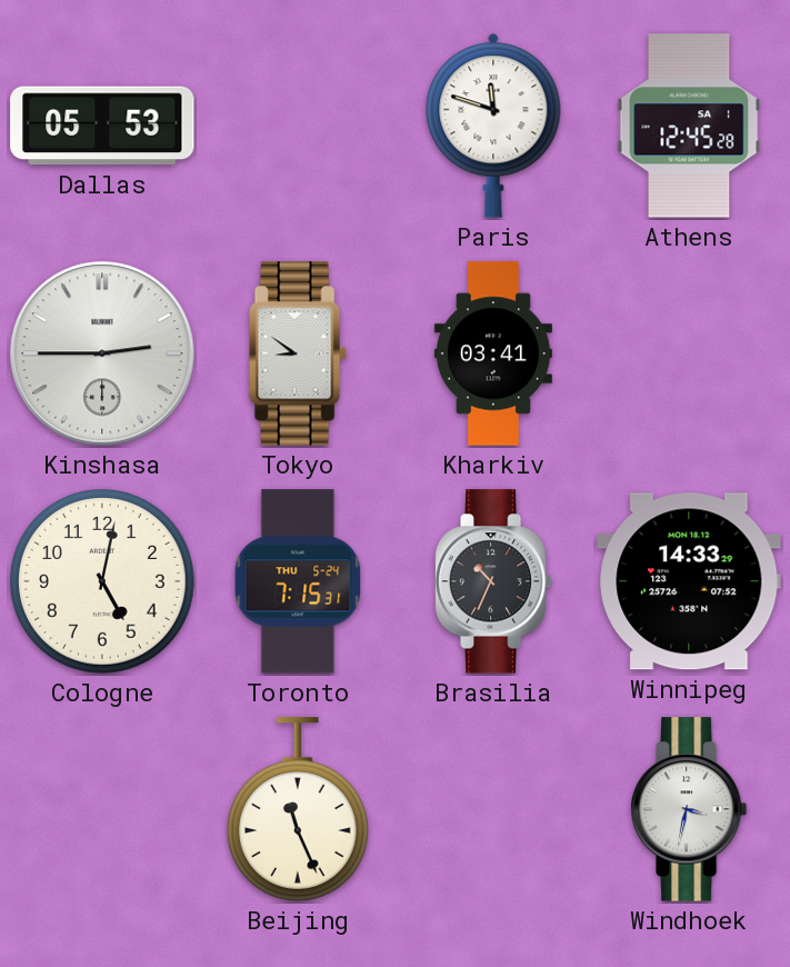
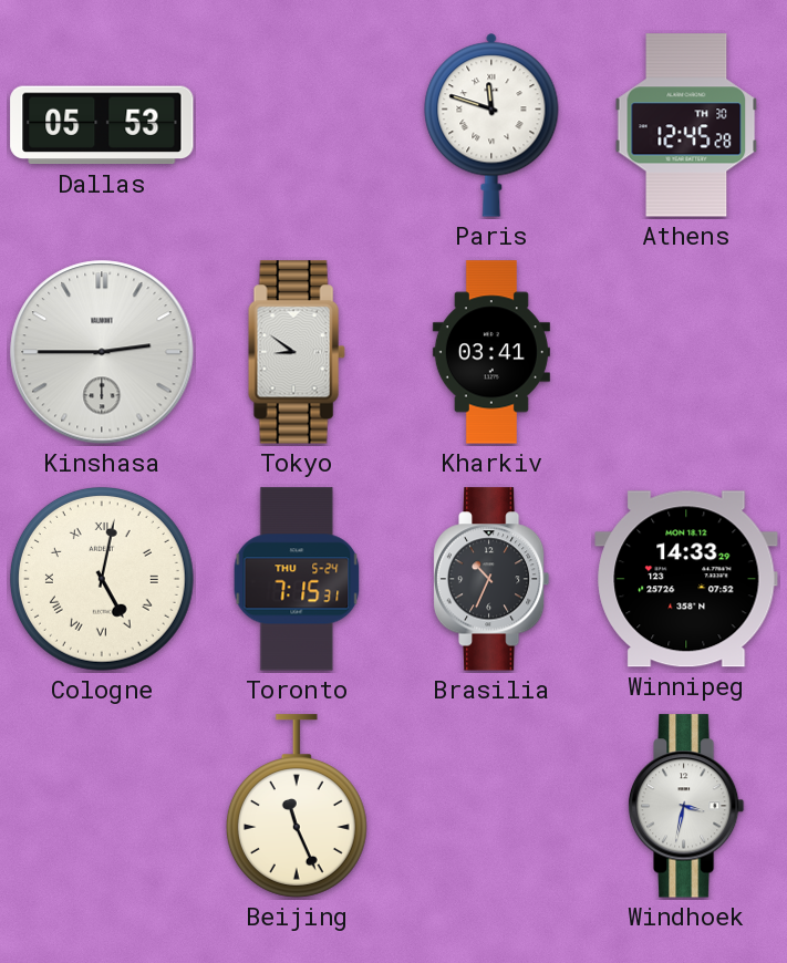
Athens date: SA 1 -> TH 30
Cologne numerals: Arabic -> Roman
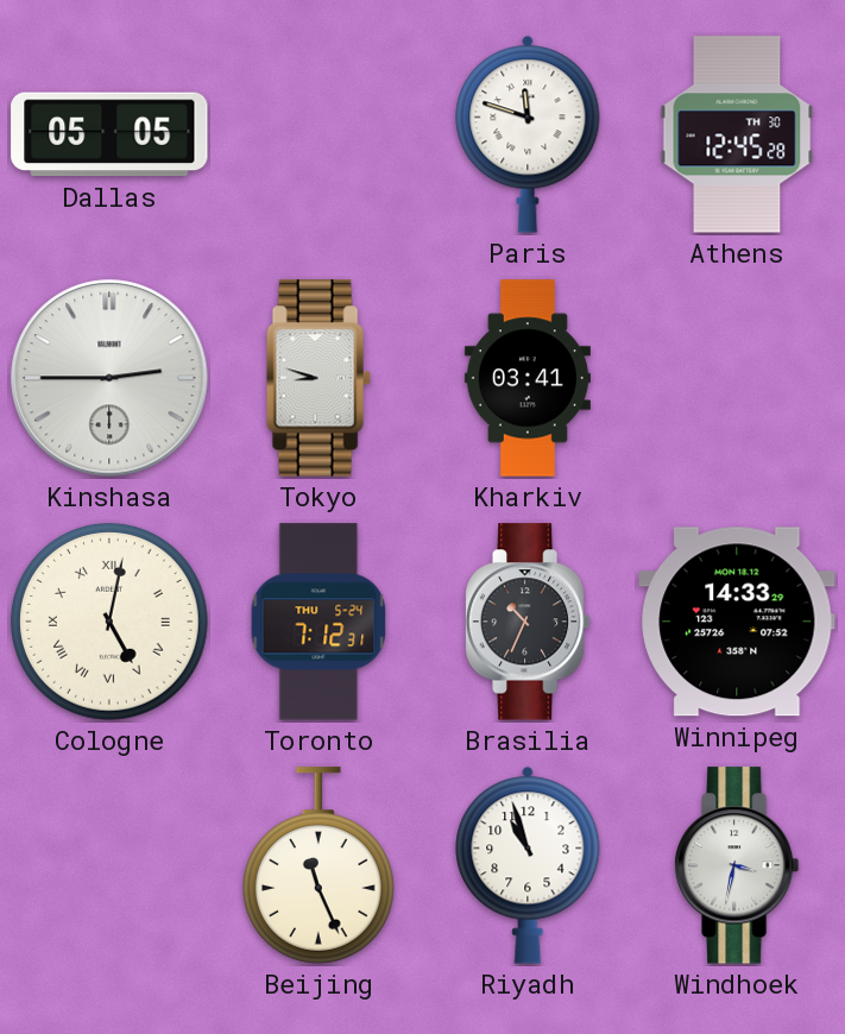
Dallas: 05:53 -> 05:05
Tokyo: 8:51 -> 8:48
Toronto: 7:15 -> 7:12
Riyadh: none -> 10:57
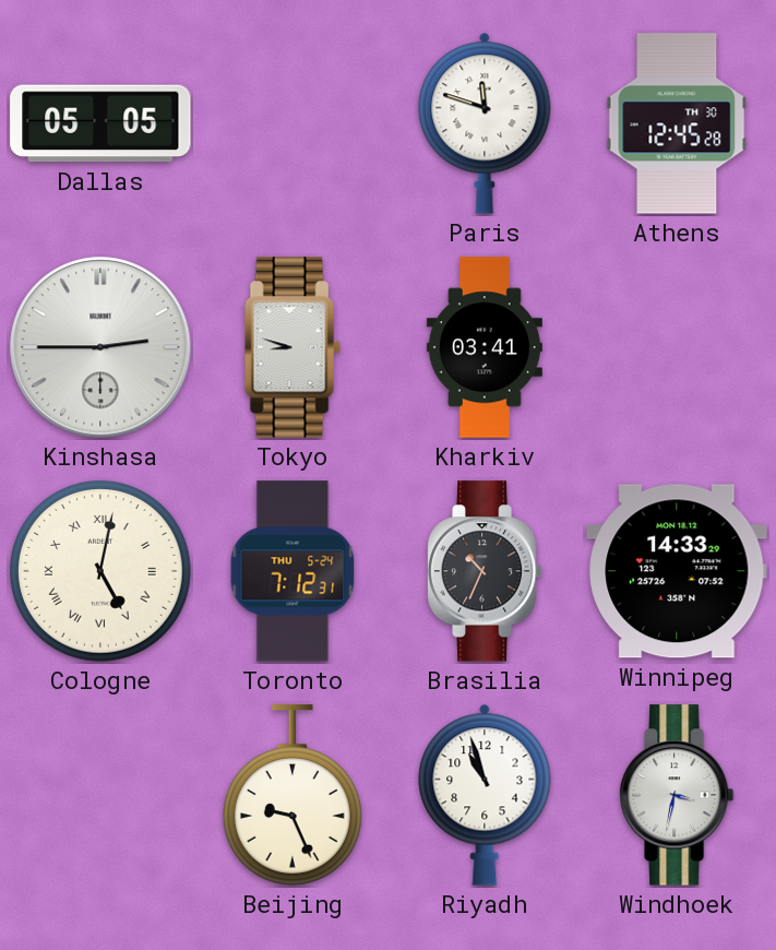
Beijing: 11:26 -> 9:26
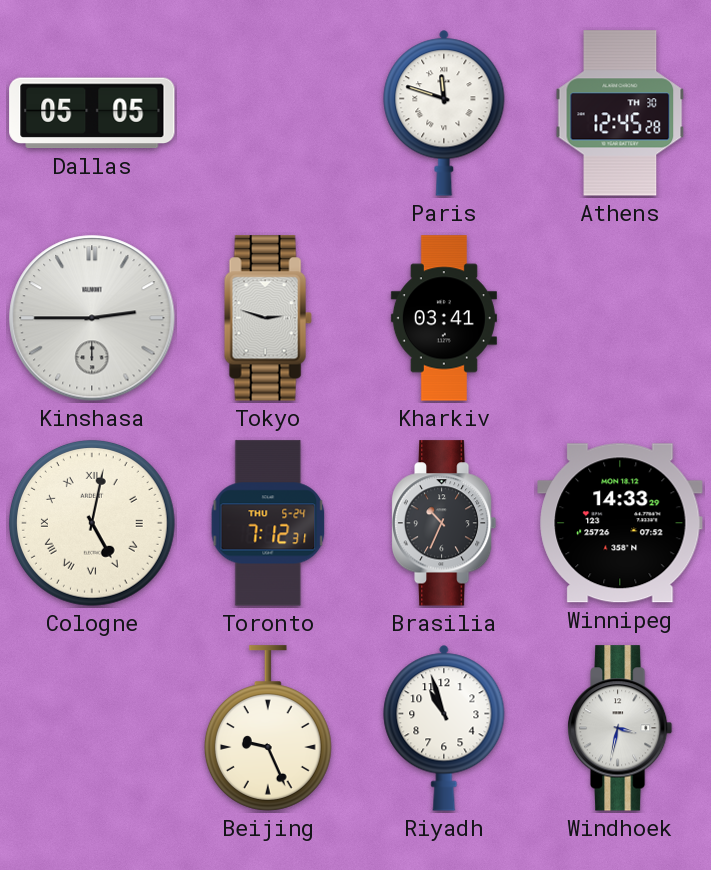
Tokyo: 8:48 -> 2:48
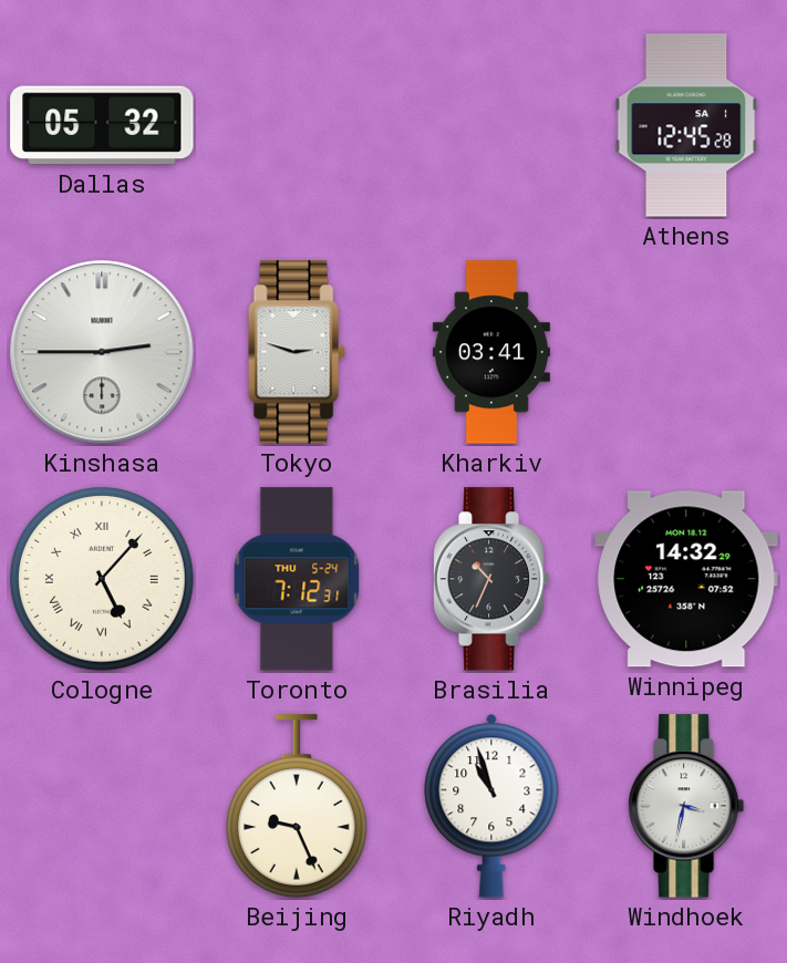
Dallas: 05:05 -> 05:32
Paris: 11:48 -> none
Athens date: TH 30 -> SA 1
Cologne: 5:02 -> 5:07
Winnipeg: 14:33 -> 14:32
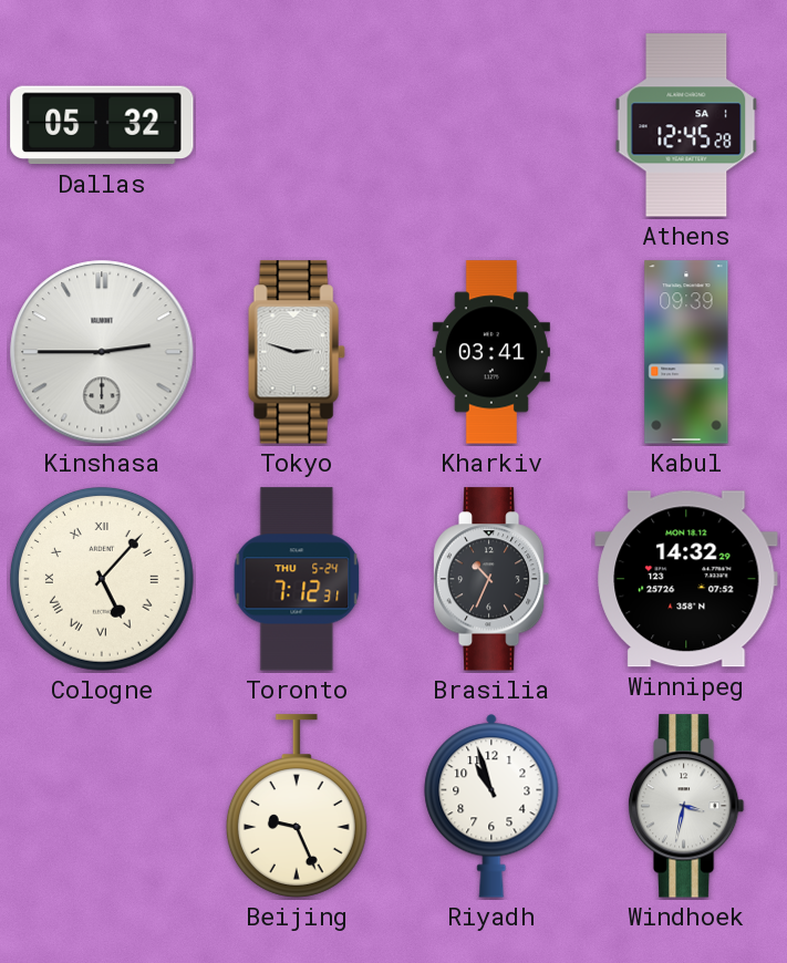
Kabul: none -> 09:39
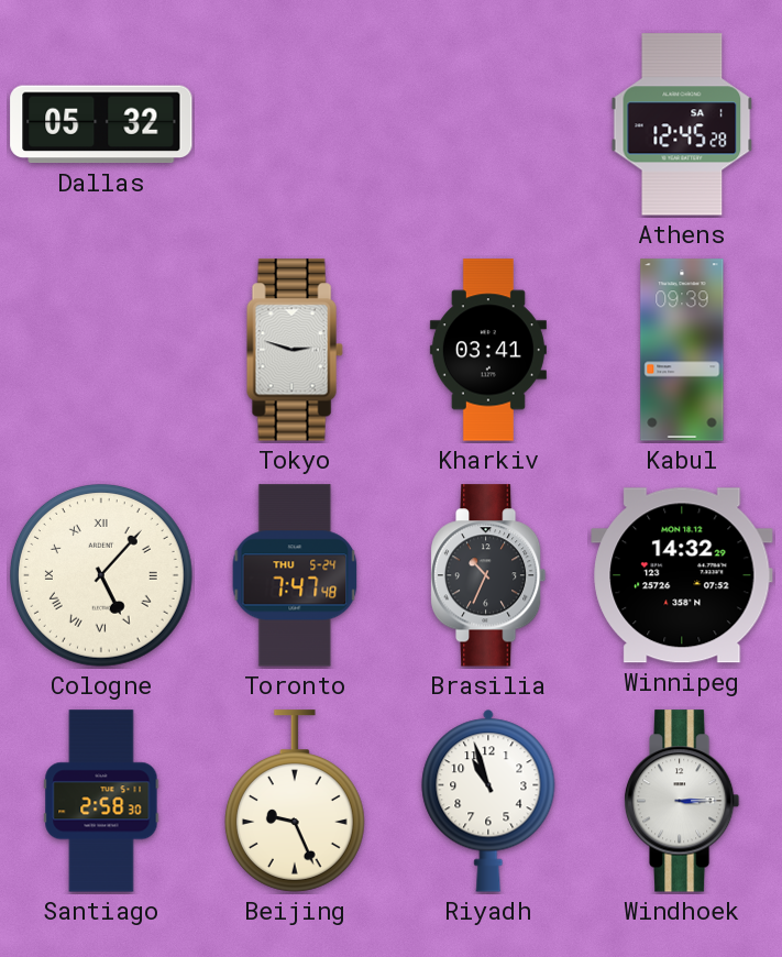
Kinshasa: 2:45 -> none
Toronto: 7:12 -> 7:47
Santiago: none -> 2:58
Windhoek: 3:32 -> 3:15
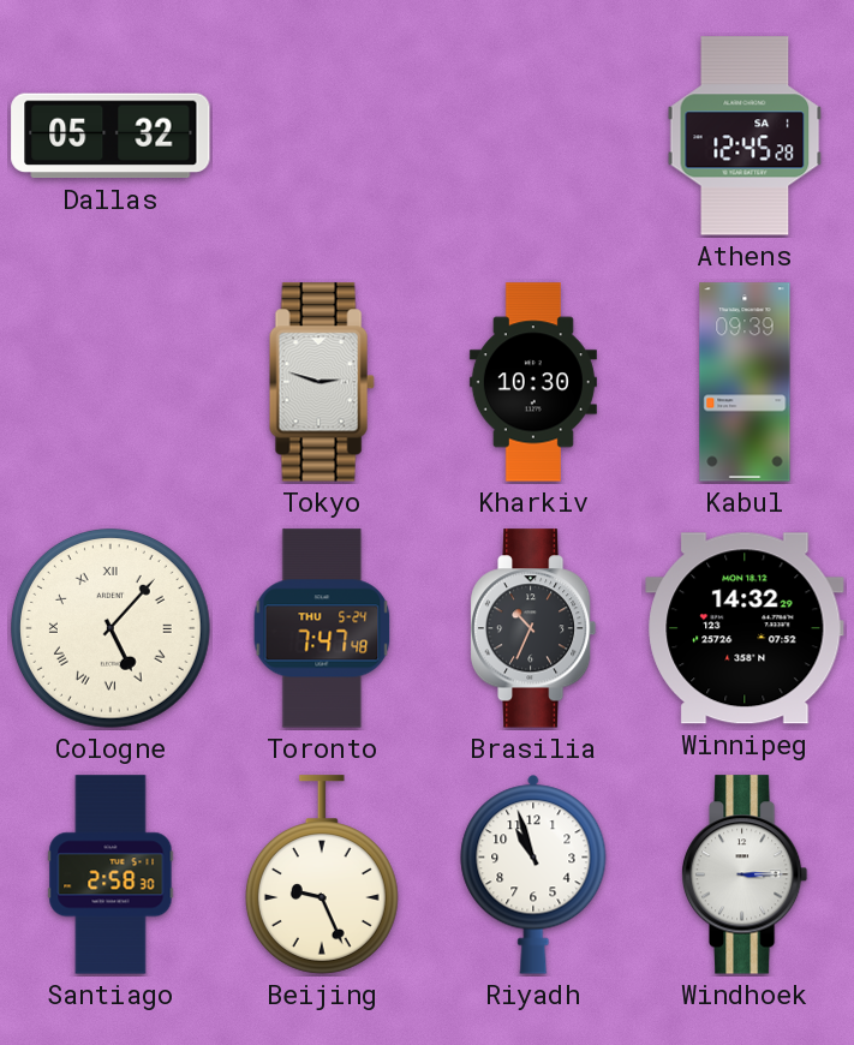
Kharkiv: 03:41 -> 10:30
